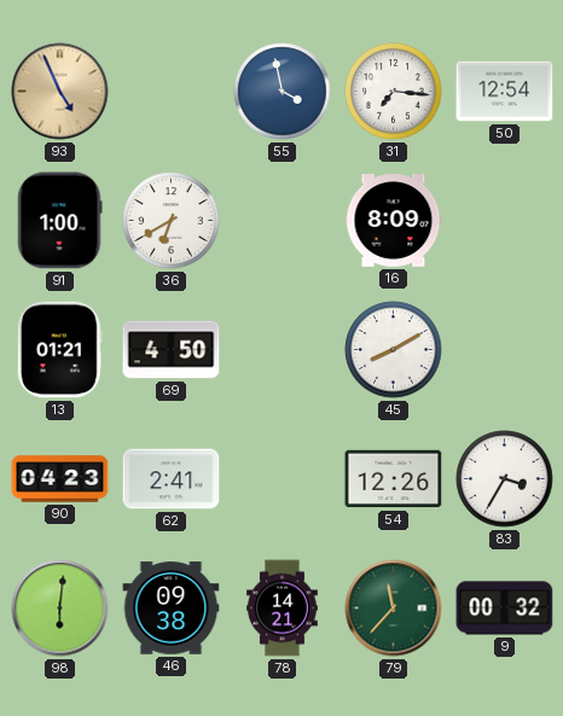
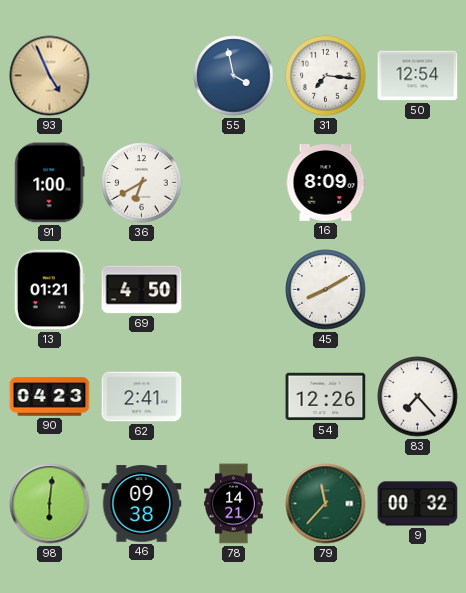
83: 3:35 -> 7:23
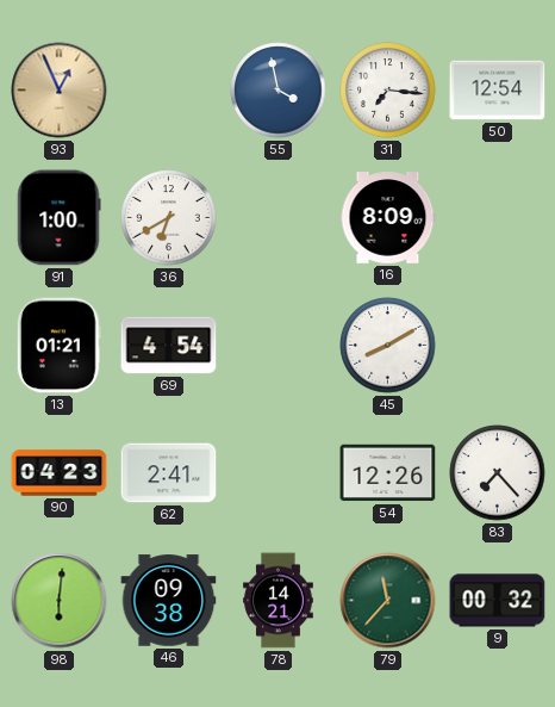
93: 4:56 -> 12:56
69: 4:50 -> 4:54
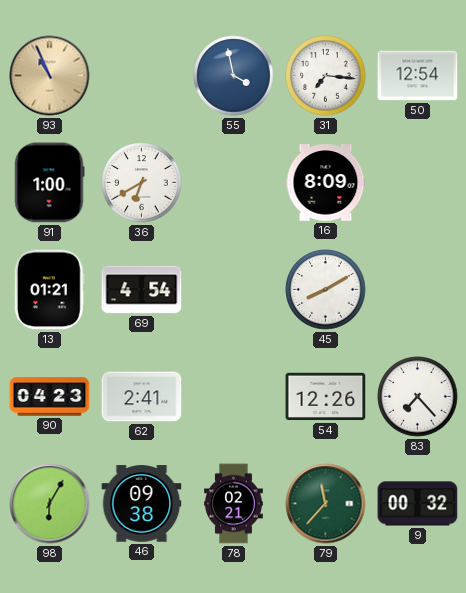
93: 12:56 -> 10:56
98: 6:01 -> 6:05
78: 14:21 -> 02:21
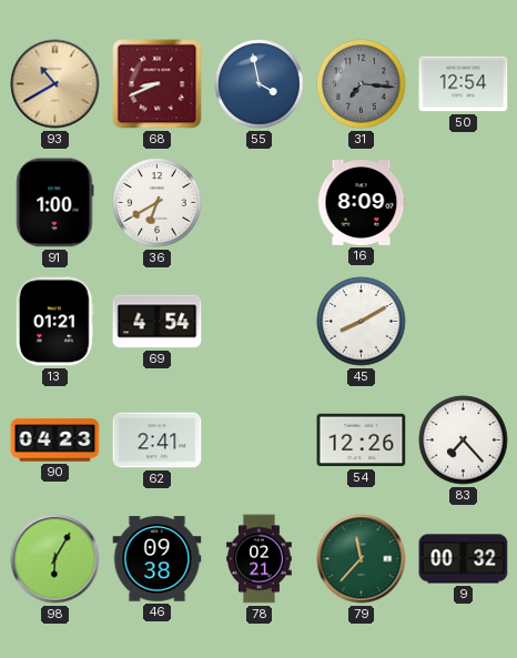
93: 10:56 -> 10:40
68: none -> 8:41
31 dial: white -> grey
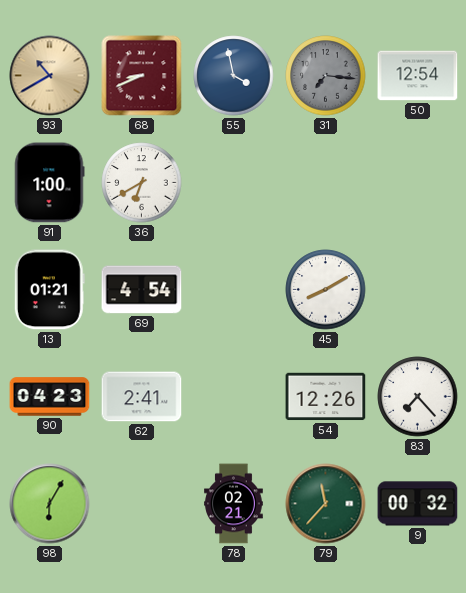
16: 8:09 -> none
46: 09:38 -> none
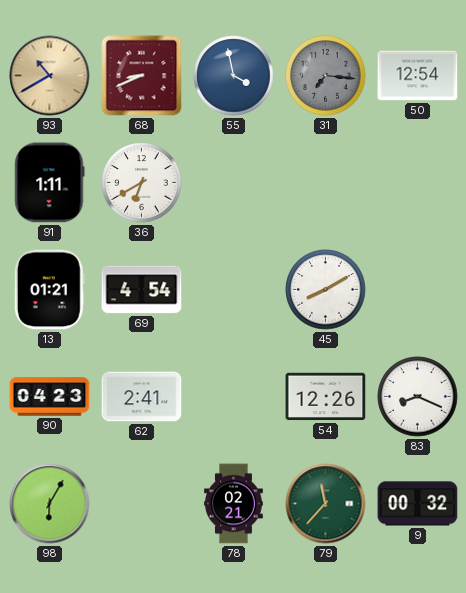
91: 1:00 -> 1:11
83: 7:23 -> 8:19
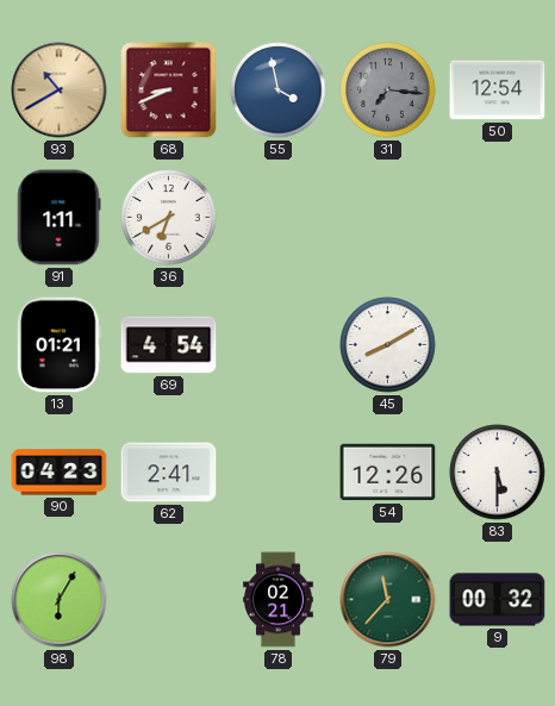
83: 8:19 -> 5:30
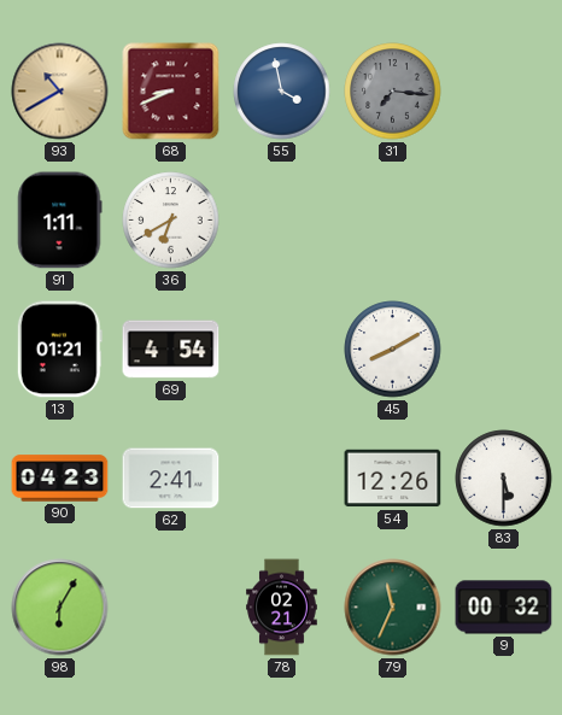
50: 12:54 -> none
79: 11:37 -> 11:34
